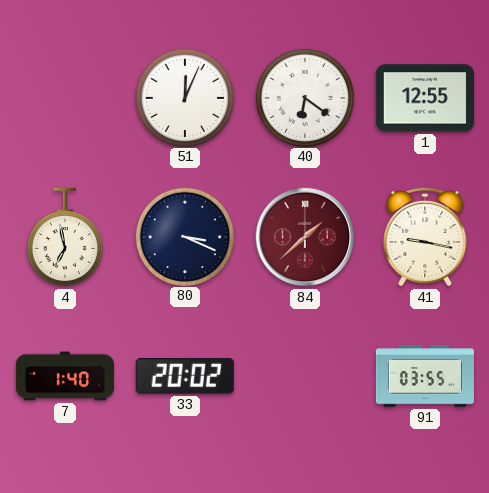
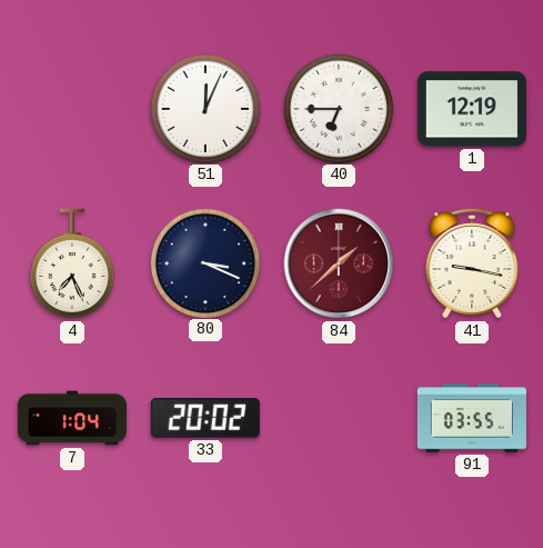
40: 6:21 -> 6:45
1: 12:55 -> 12:19
4: 6:58 -> 7:26
7: 1:40 -> 1:04
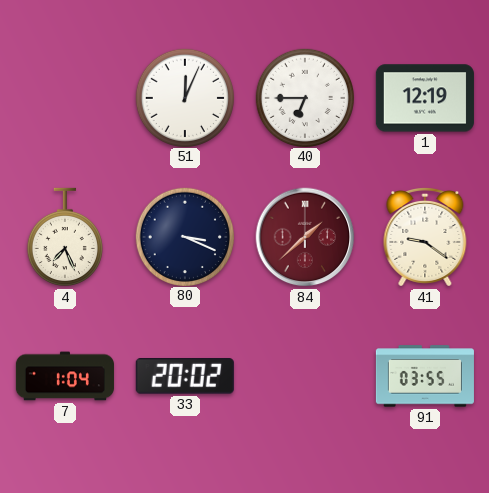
41: 9:17 -> 9:21
